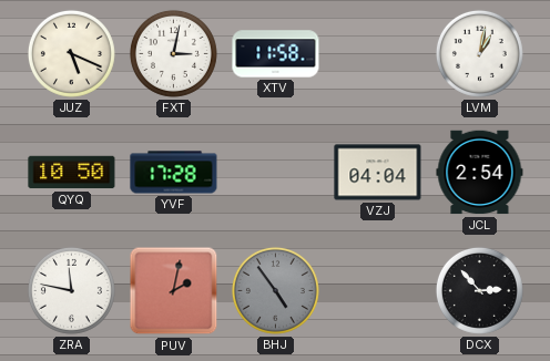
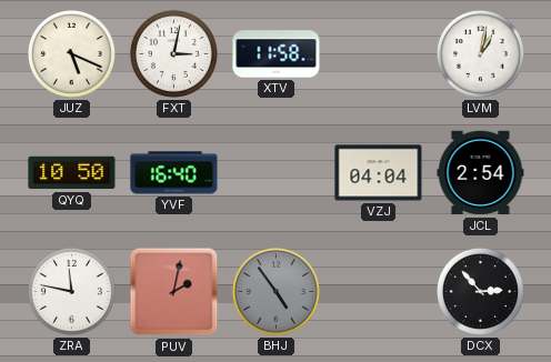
YVF: 17:28 -> 16:40
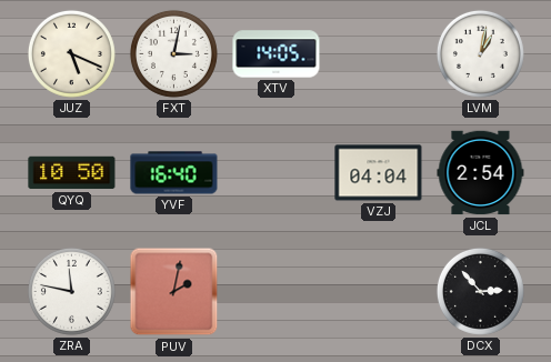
XTV: 11:58 -> 14:05
BHJ: 4:54 -> none
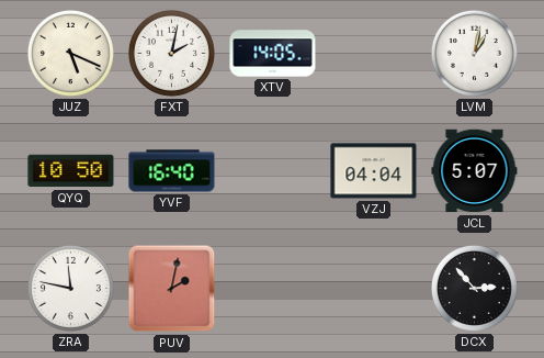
FXT: 3:02 -> 2:02
JCL: 2:54 -> 5:07
